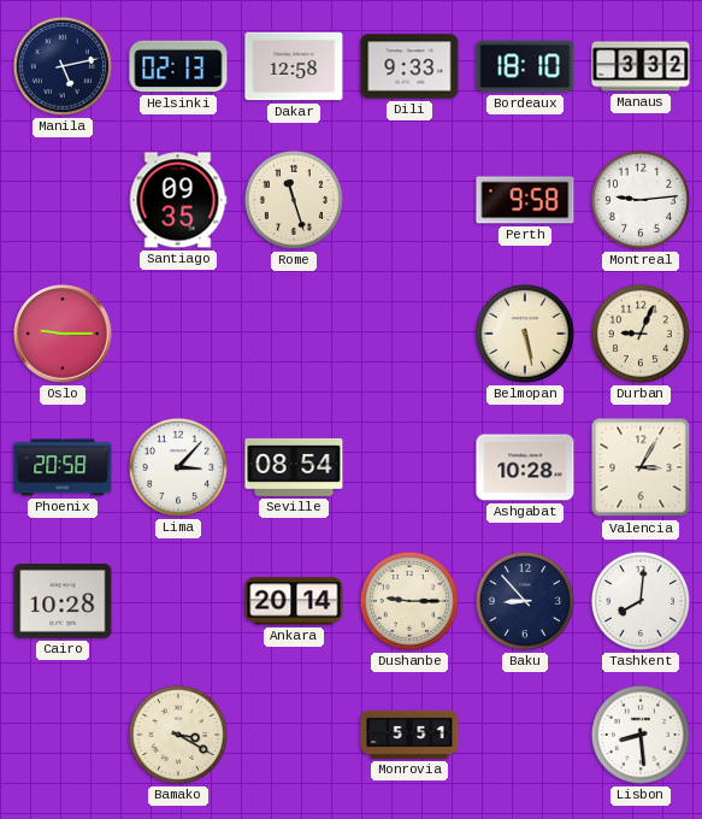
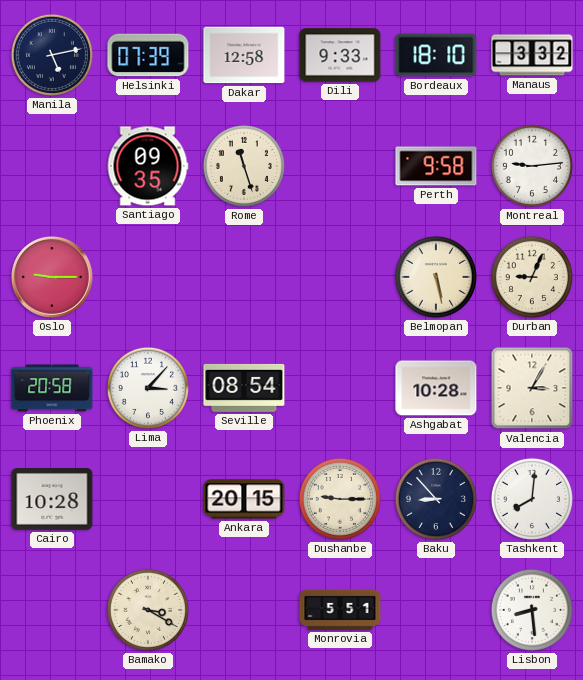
Helsinki: 02:13 -> 07:39
Ankara: 20:14 -> 20:15
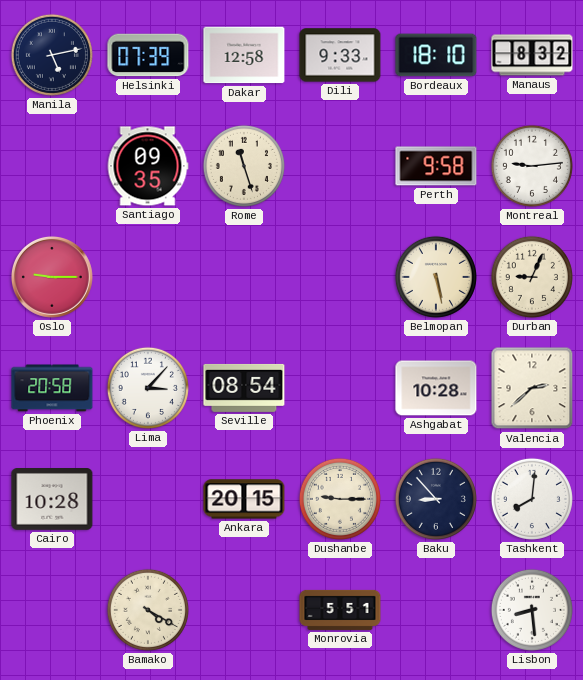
Manaus: 3:32 -> 8:32
Valencia: 3:05 -> 2:38
Bamako: 3:20 -> 4:20
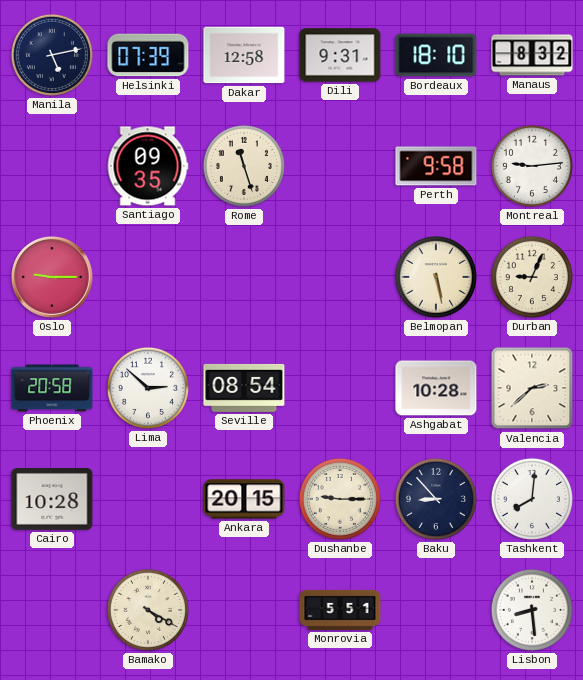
Dili: 9:33 -> 9:31
Lima: 3:07 -> 2:52
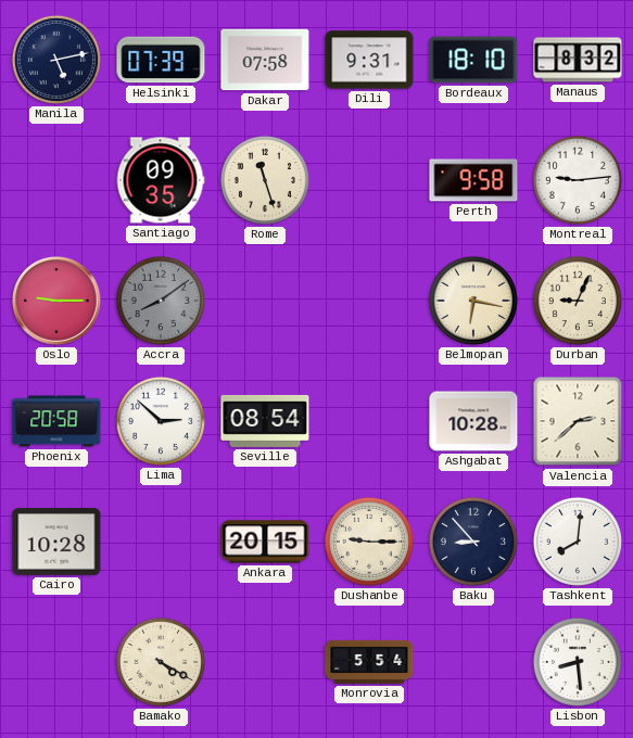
Dakar: 12:58 -> 07:58
Accra: none -> 8:09
Belmopan: 5:28 -> 6:17
Monrovia: 5:51 -> 5:54
